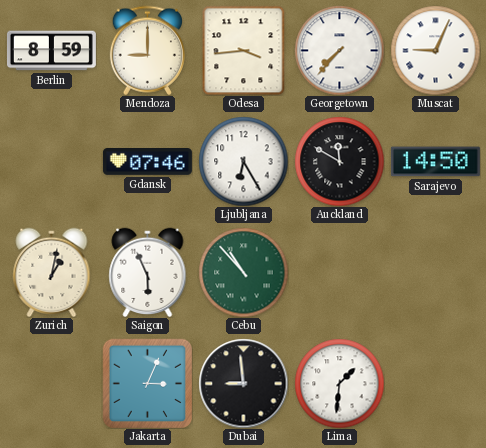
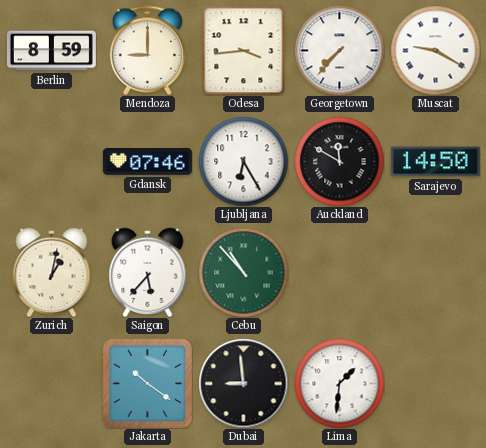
Muscat: 9:04 -> 9:20
Saigon: 5:56 -> 5:37
Jakarta: 3:04 -> 10:21
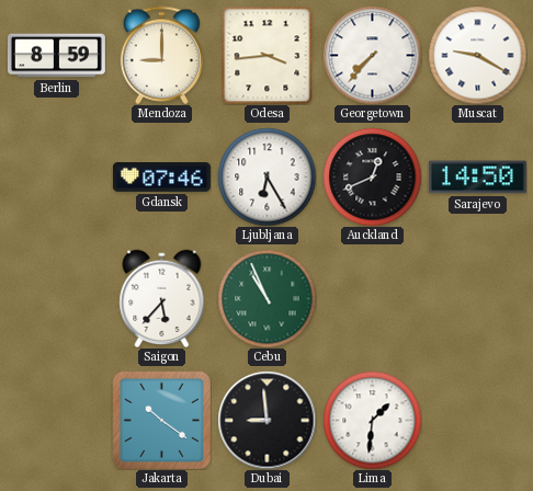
Auckland: 11:50 -> 12:41
Zurich: 1:02 -> none
Cebu: 10:53 -> 10:56
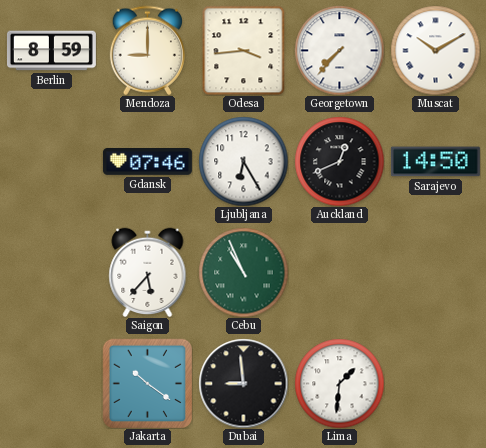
Muscat: 9:20 -> 10:10
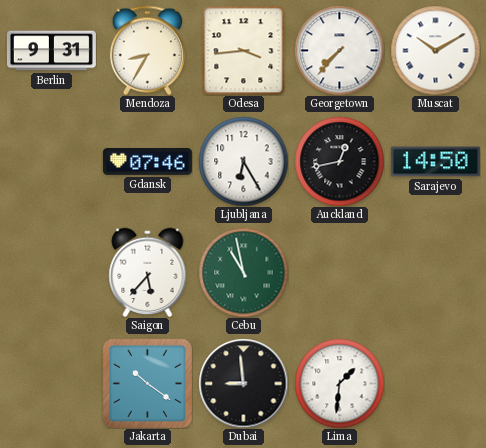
Berlin: 8:59 -> 9:31
Mendoza: 9:00 -> 8:35
Auckland: 12:41 -> 12:43
Cebu: 10:56 -> 10:58
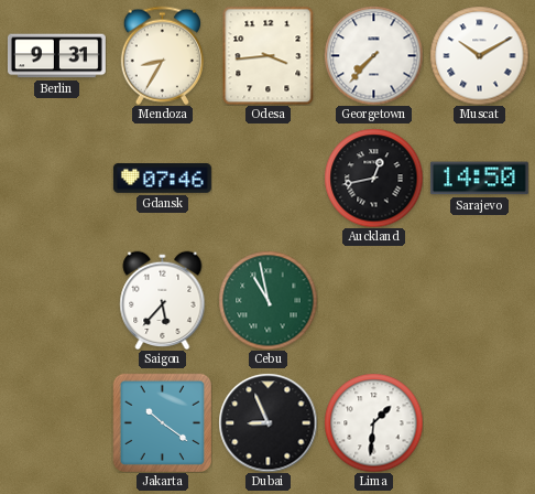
Ljubljana: 6:25 -> none
Dubai: 8:59 -> 8:56
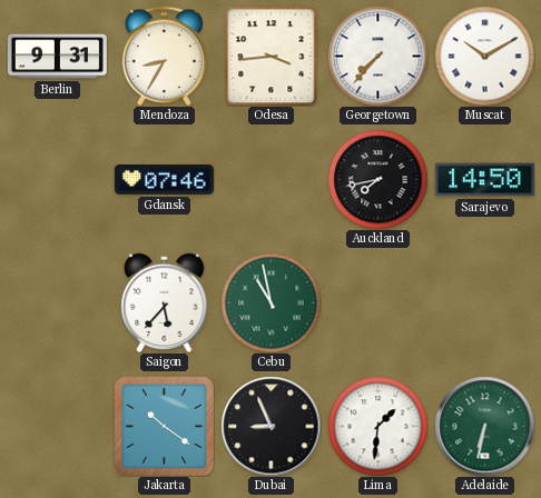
Auckland: 12:43 -> 7:43
Adelaide: none -> 6:32
